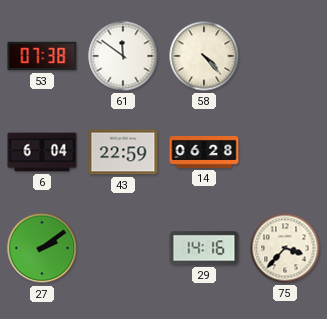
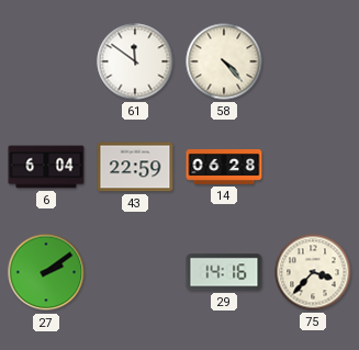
53: 07:38 -> none
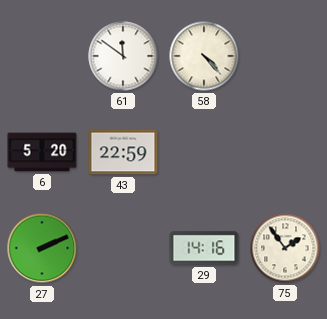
6: 6:04 -> 5:20
14: 06:28 -> none
27: 2:09 -> 2:11
75: 3:37 -> 1:54
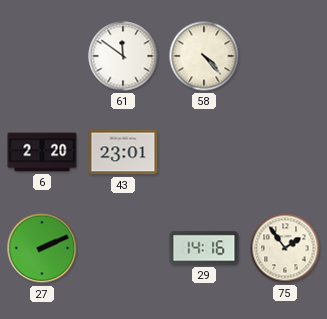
6: 5:20 -> 2:20
43: 22:59 -> 23:01
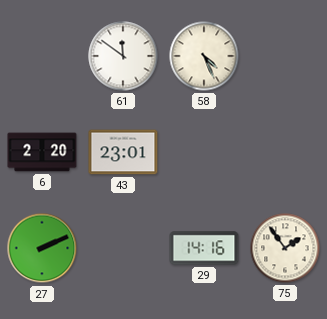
58: 4:23 -> 4:26
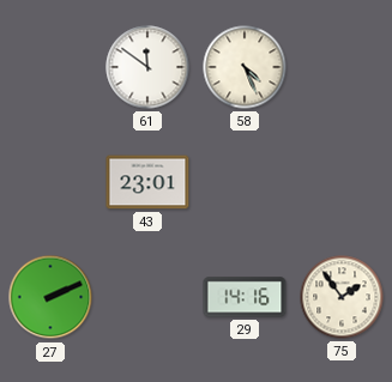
6: 2:20 -> none
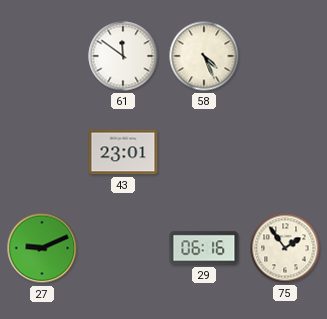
27: 2:11 -> 9:11
29: 14:16 -> 06:16
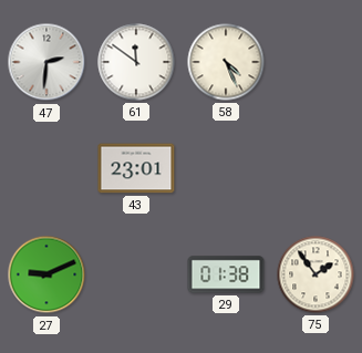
47: none -> 2:31
29: 06:16 -> 01:38
